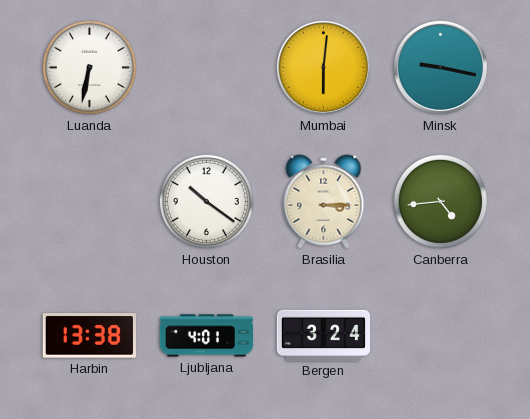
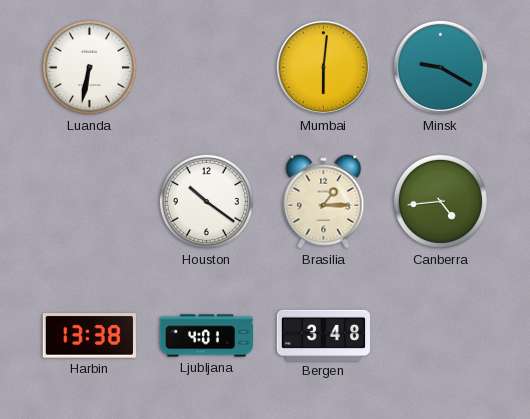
Minsk: 9:17 -> 9:20
Brasilia: 3:15 -> 1:15
Bergen: 3:24 -> 3:48
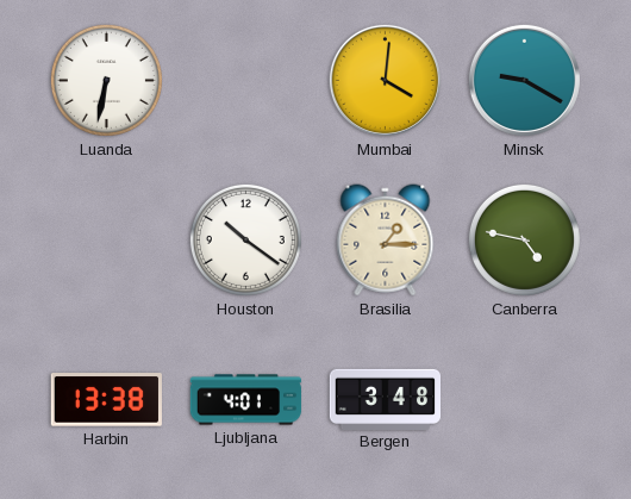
Mumbai: 6:01 -> 4:01
Canberra: 4:44 -> 4:47
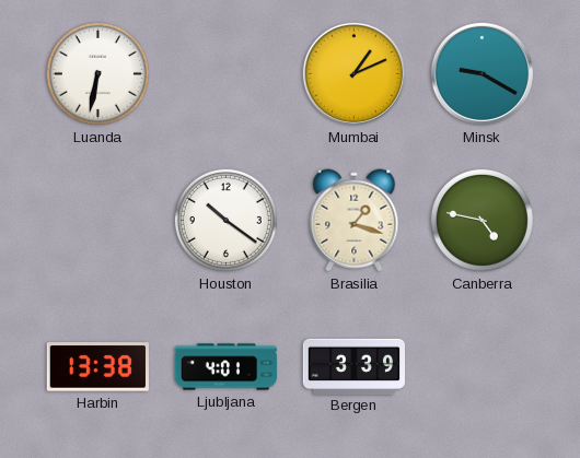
Mumbai: 4:01 -> 1:11
Brasilia: 1:15 -> 1:18
Bergen: 3:48 -> 3:39
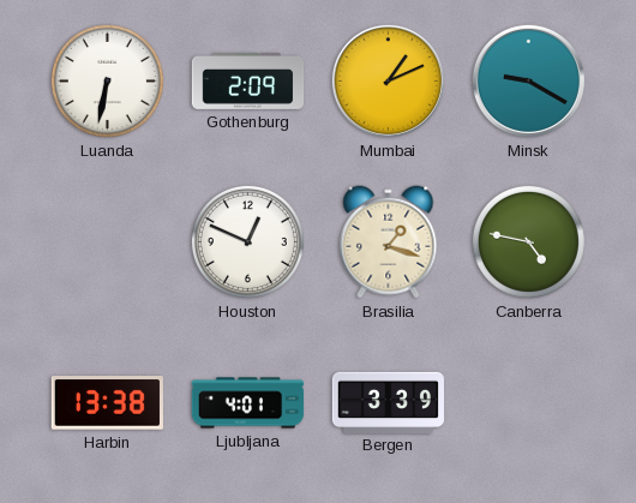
Gothenburg: none -> 2:09
Houston: 10:21 -> 12:49
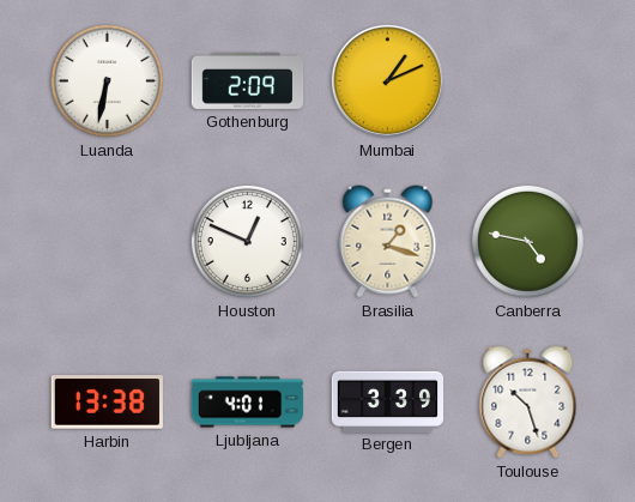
Minsk: 9:20 -> none
Toulouse: none -> 10:27
